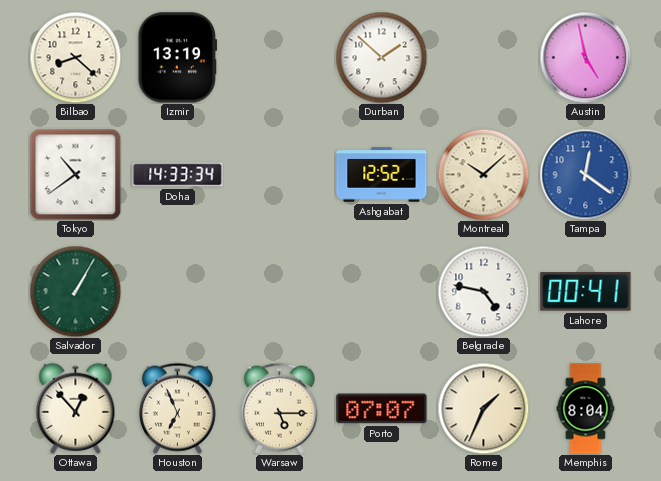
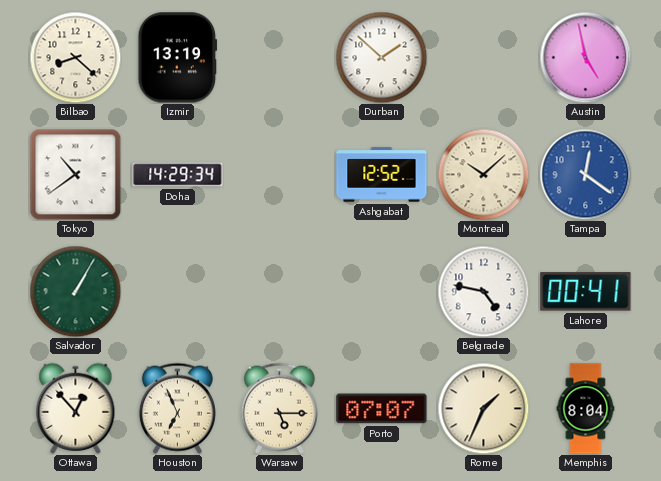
Doha: 14:33 -> 14:29
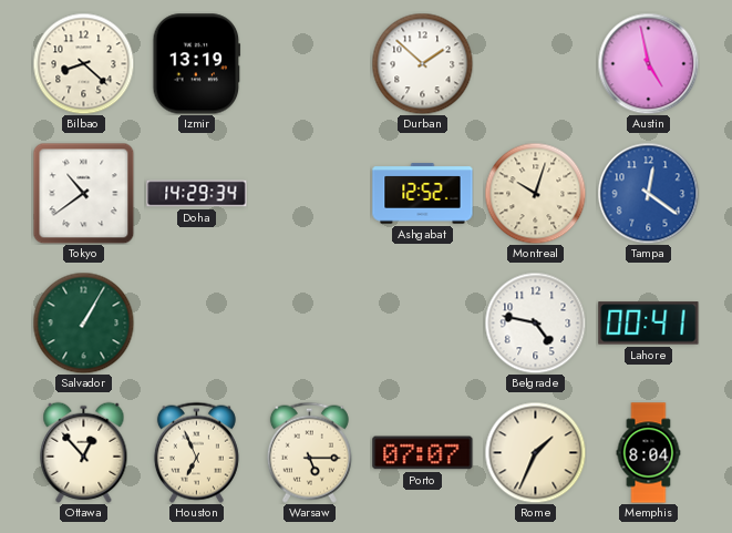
Montreal: 10:08 -> 10:03
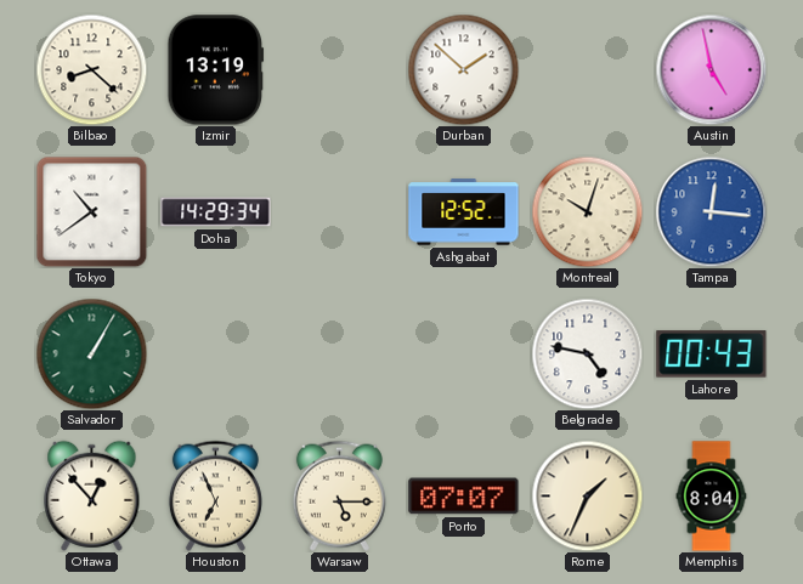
Tampa: 12:21 -> 12:16
Lahore: 00:41 -> 00:43
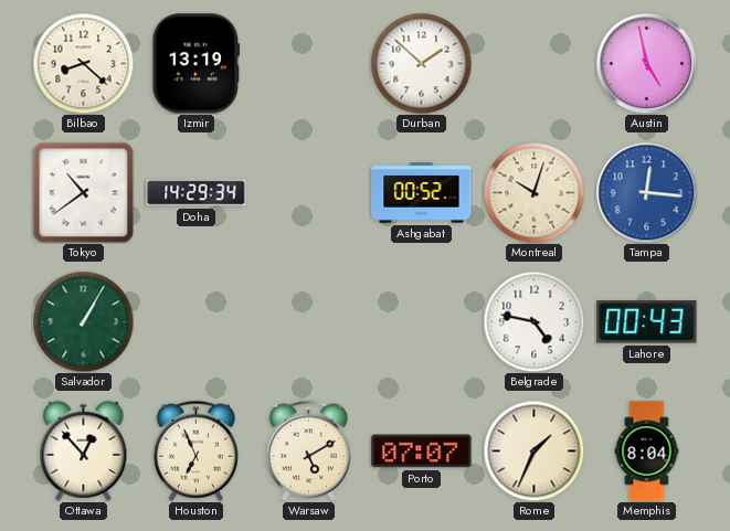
Ashgabat: 12:52 -> 00:52
Warsaw: 5:15 -> 5:10
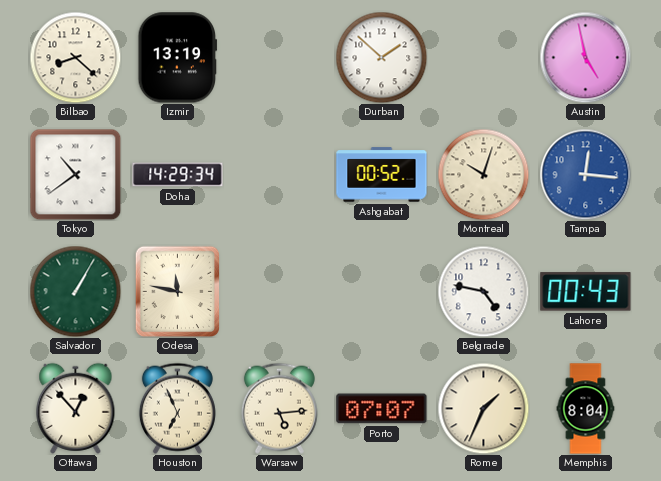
Odesa: none -> 11:47
Warsaw: 5:10 -> 5:14
